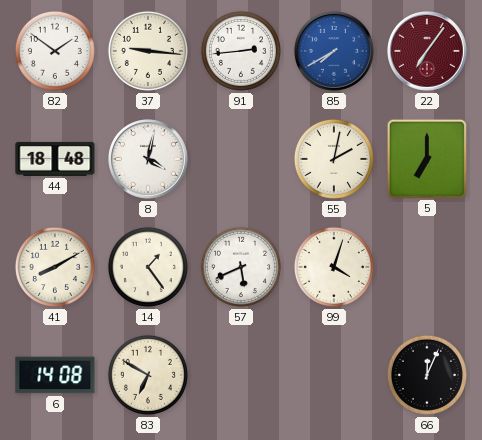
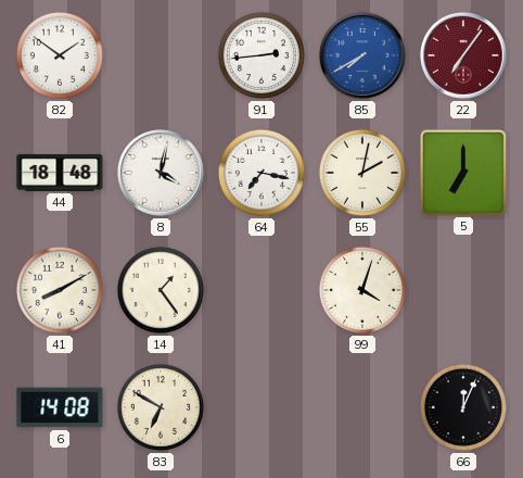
37: 9:16 -> none
64: none -> 7:17
57: 5:41 -> none
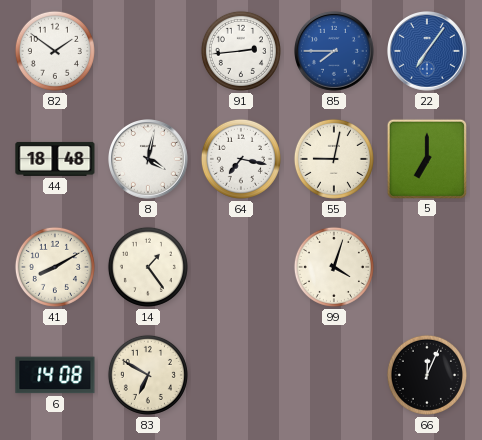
85: 7:40 -> 7:45
22 dial: burgundy -> blue
55: 2:02 -> 9:02
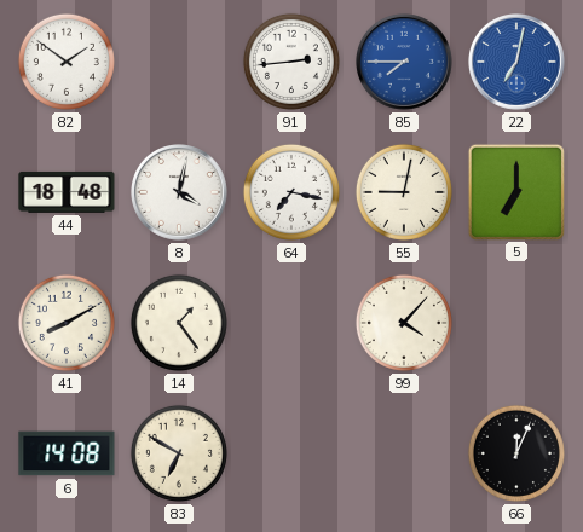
22: 7:06 -> 7:02
99: 4:03 -> 4:07
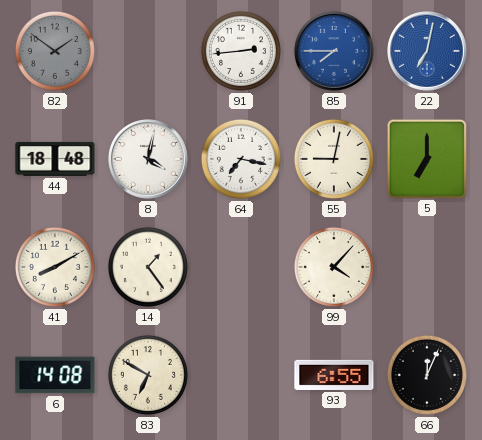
82 dial: white -> grey
93: none -> 6:55
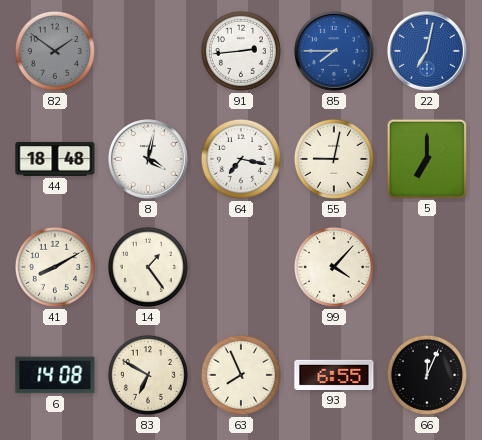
63: none -> 7:56
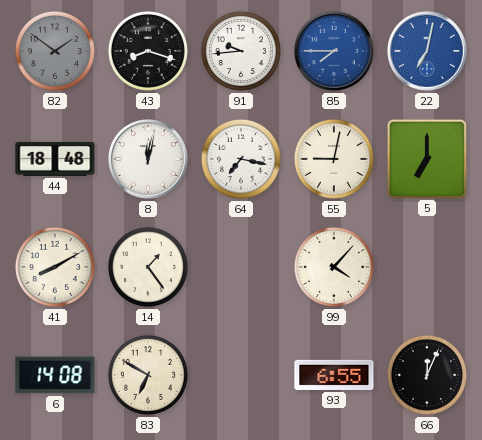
43: none -> 8:18
91: 2:44 -> 9:44
8: 4:02 -> 12:02
63: 7:56 -> none
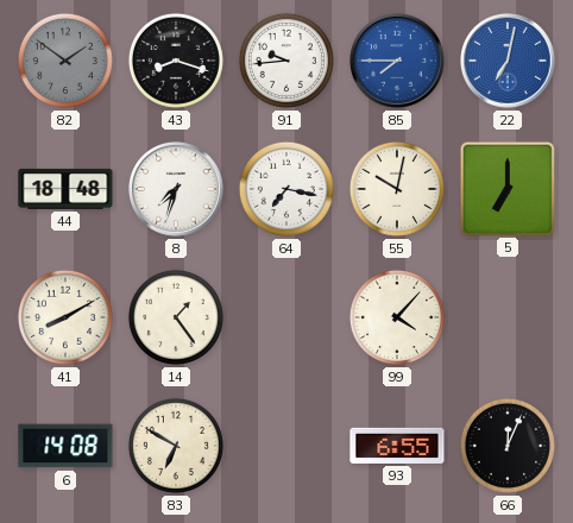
8: 12:02 -> 7:33
55: 9:02 -> 10:02
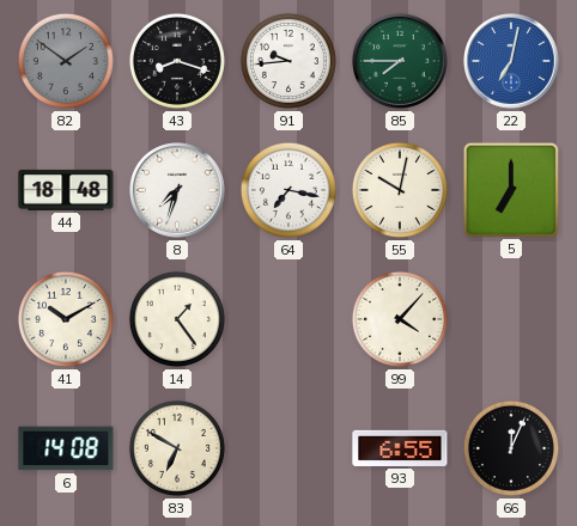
85 dial: blue -> green
41: 8:10 -> 10:10
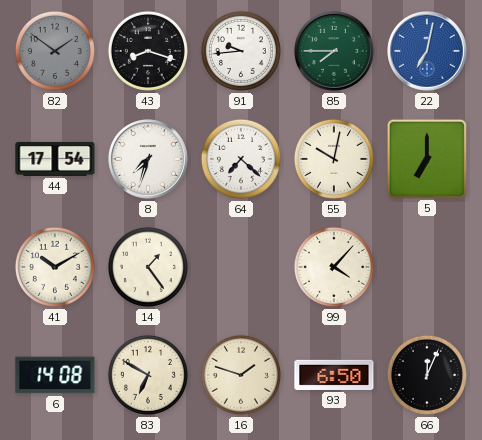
44: 18:48 -> 17:54
64: 7:17 -> 7:22
16: none -> 1:48
93: 6:55 -> 6:50
